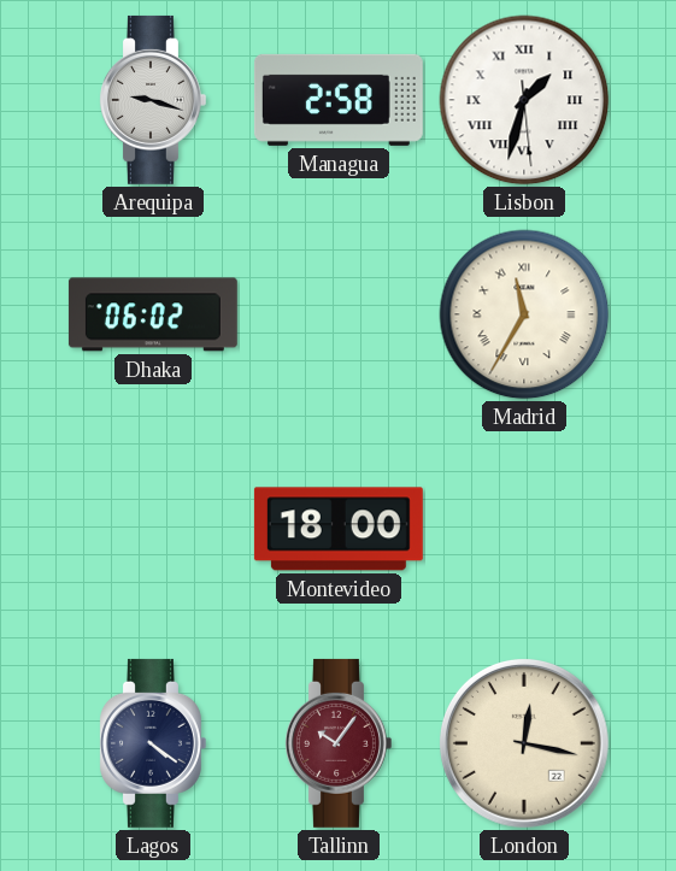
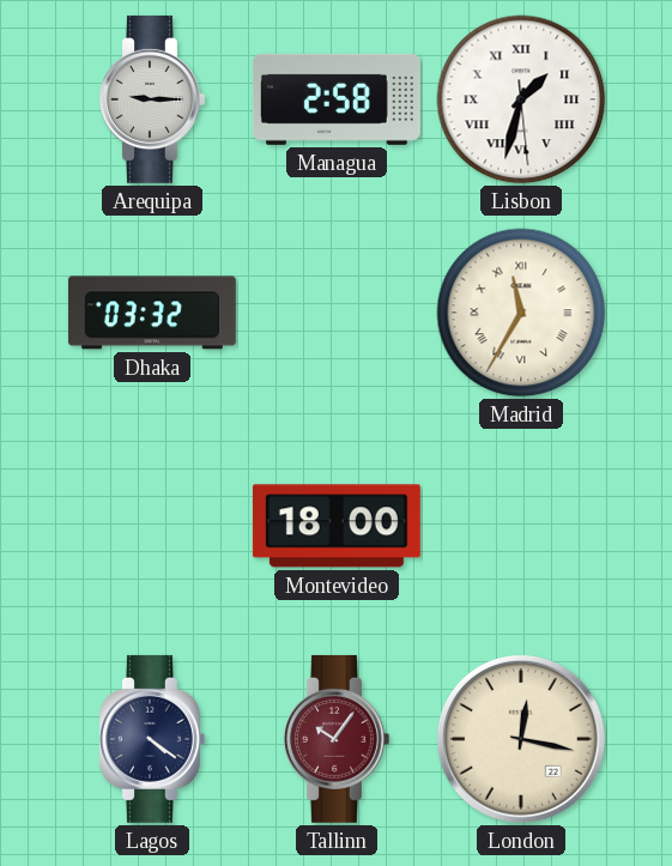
Arequipa: 9:18 -> 9:15
Dhaka: 06:02 -> 03:32
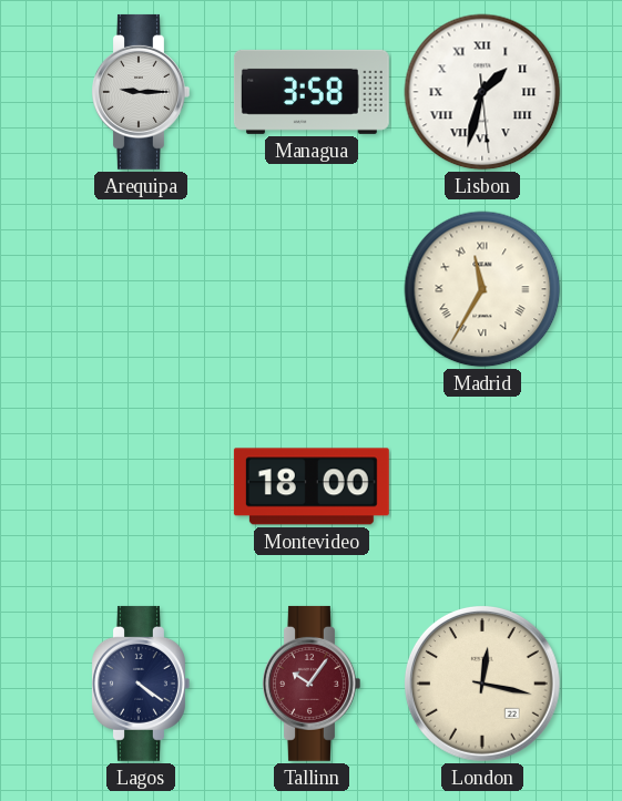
Managua: 2:58 -> 3:58
Dhaka: 03:32 -> none
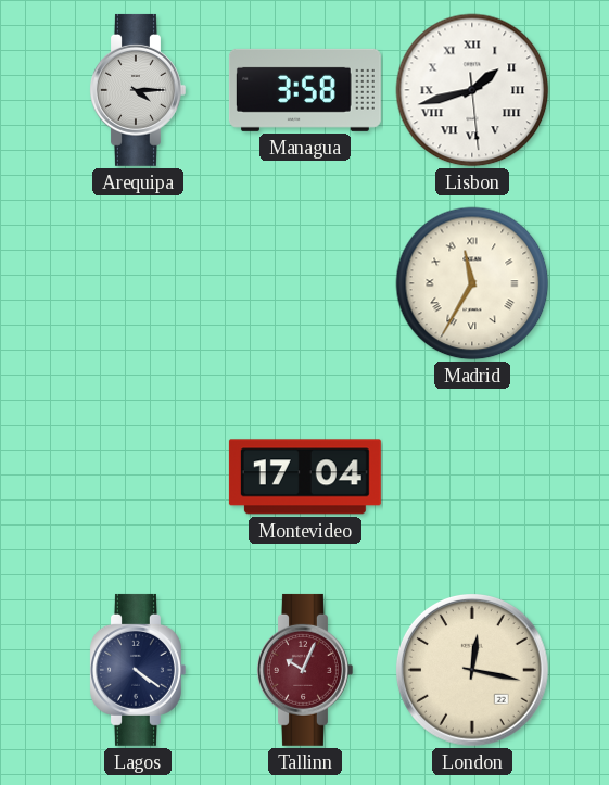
Arequipa: 9:15 -> 4:15
Lisbon: 1:32 -> 1:42
Montevideo: 18:00 -> 17:04
Tallinn: 10:06 -> 10:04
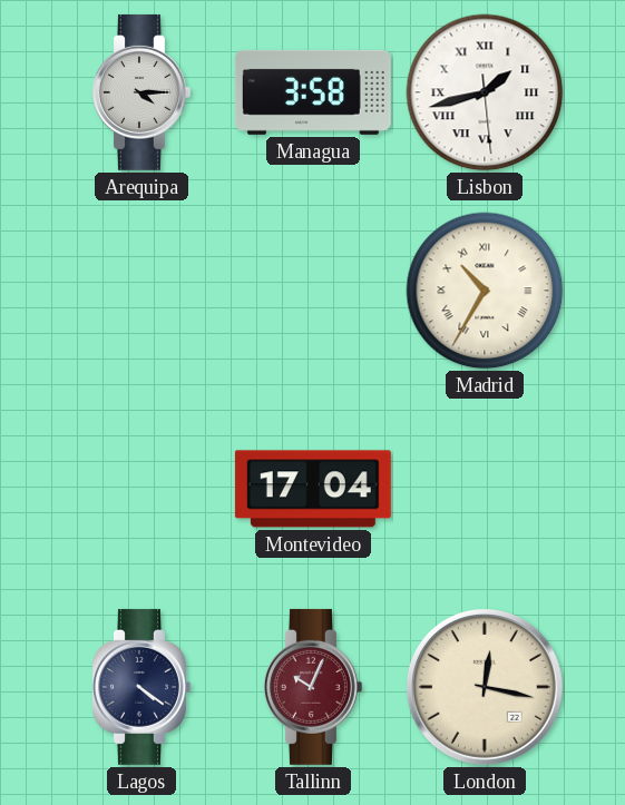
Madrid: 11:35 -> 10:35
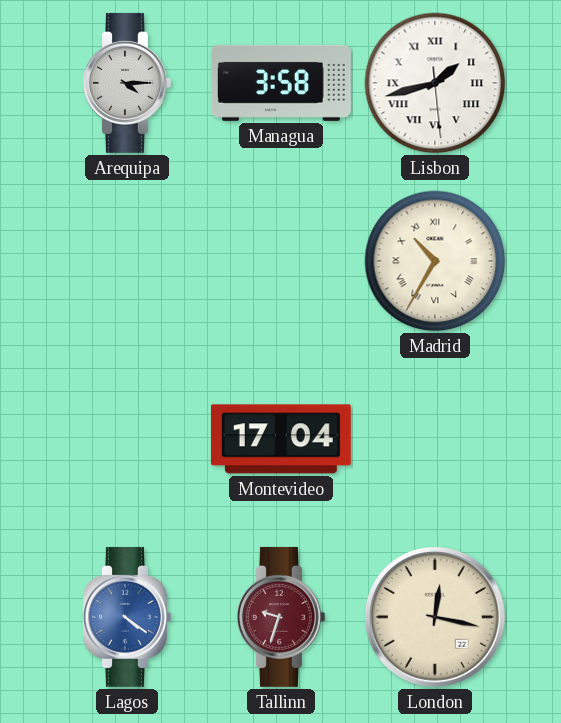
Lagos dial: navy -> blue
Tallinn: 10:04 -> 9:33
